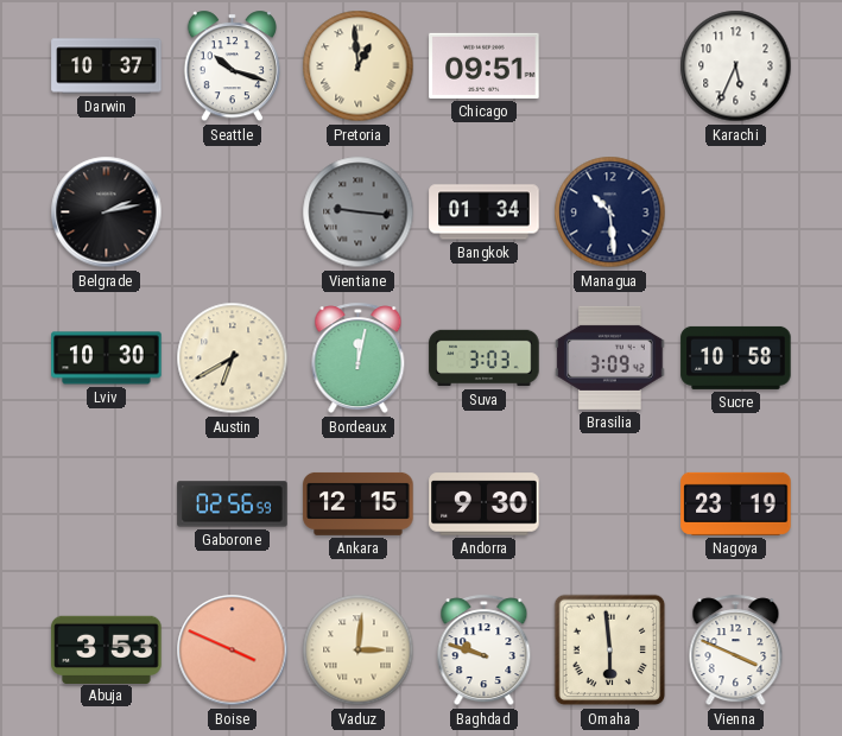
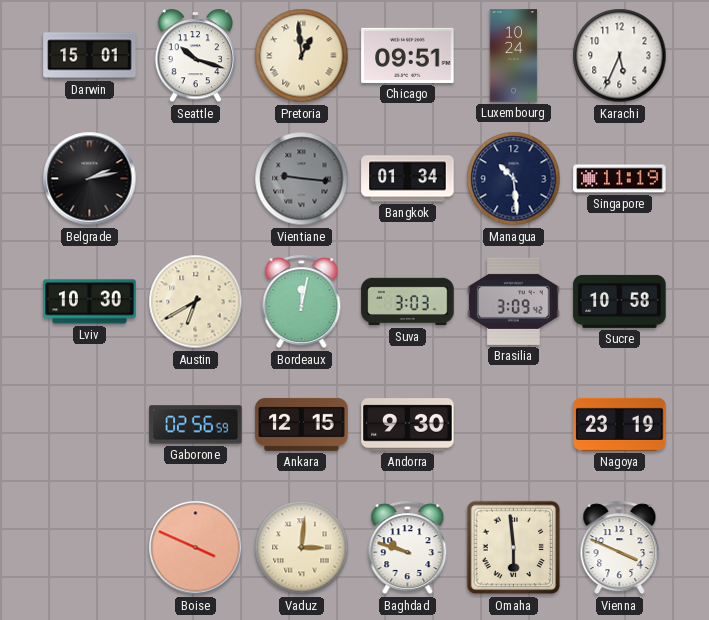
Darwin: 10:37 -> 15:01
Luxembourg: none -> 10:24
Singapore: none -> 11:19
Abuja: 3:53 -> none
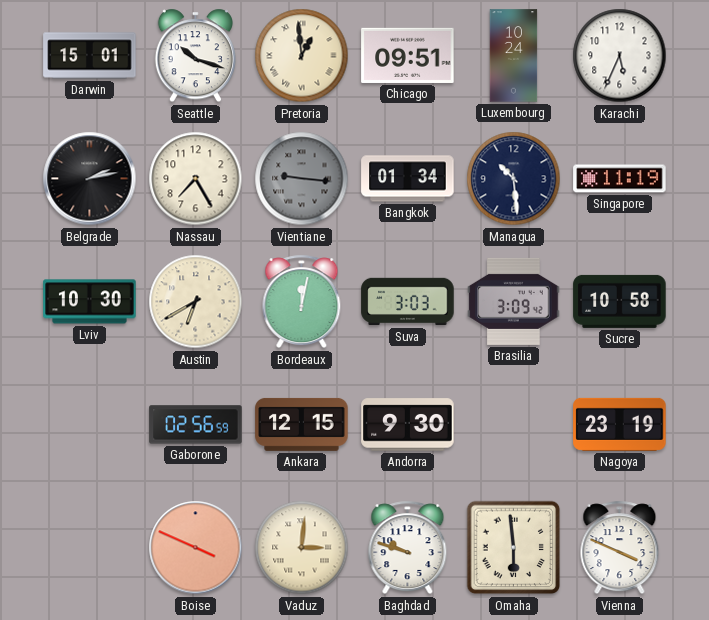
Nassau: none -> 7:25
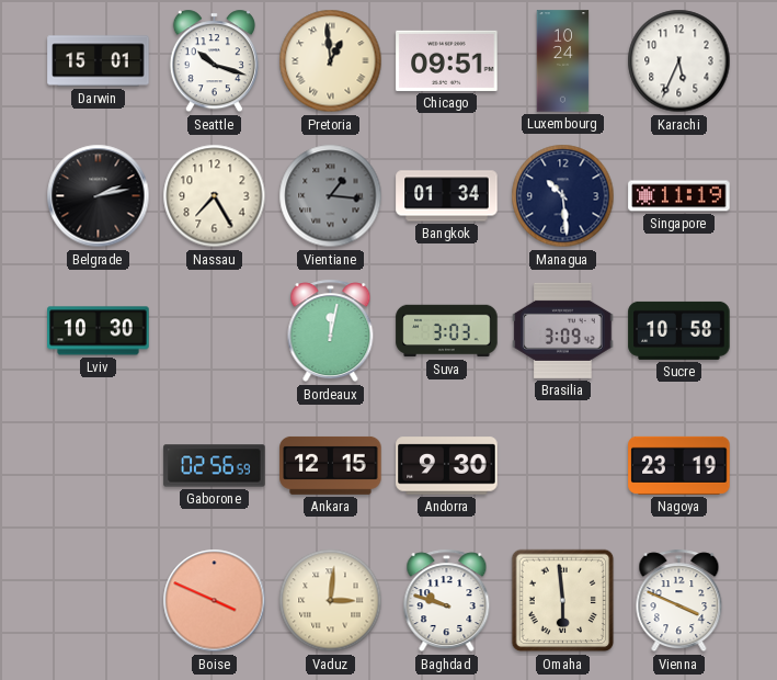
Vientiane: 9:16 -> 1:16
Austin: 6:40 -> none
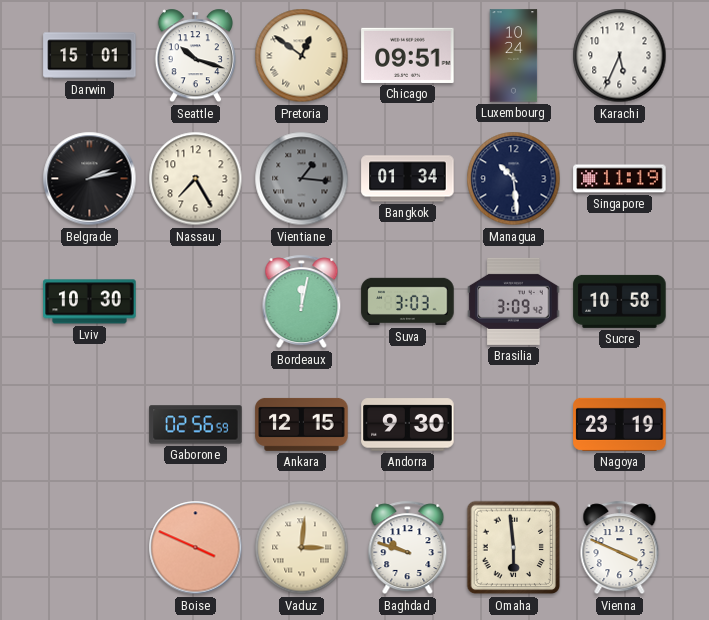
Pretoria: 12:59 -> 12:51
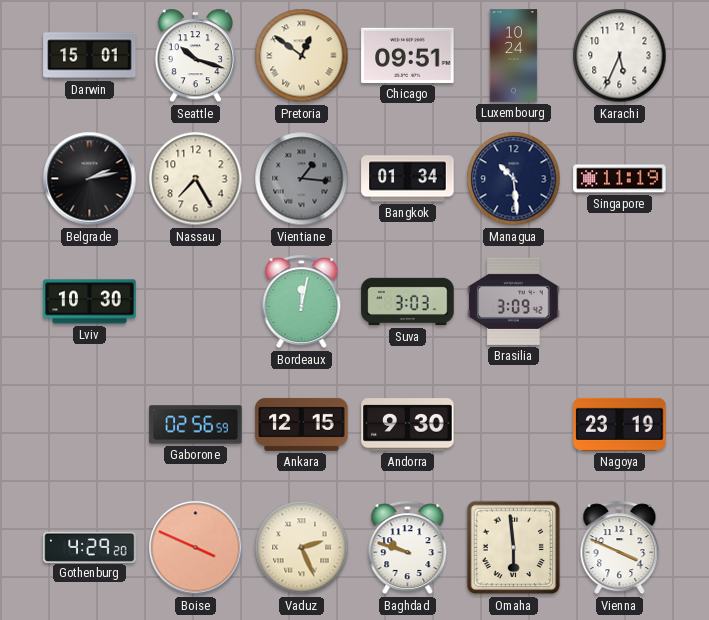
Sucre: 10:58 -> none
Gothenburg: none -> 4:29
Vaduz: 3:01 -> 2:26
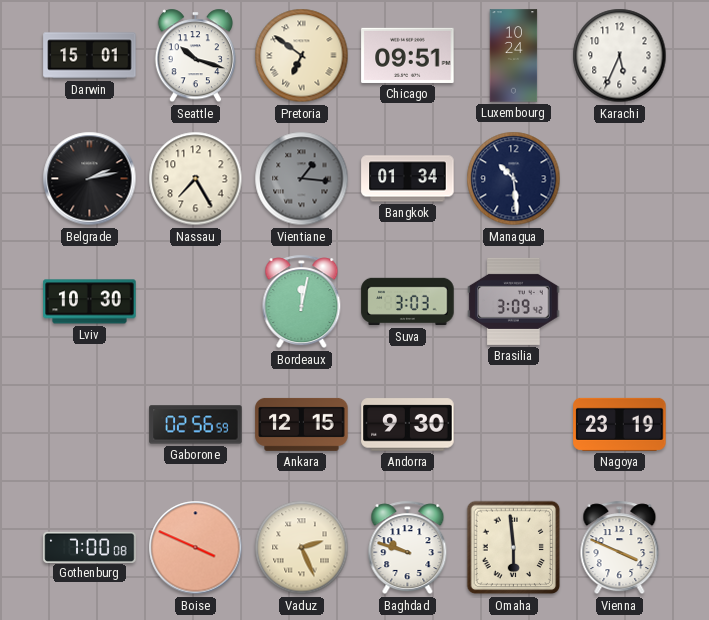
Pretoria: 12:51 -> 6:51
Singapore: 11:19 -> none
Gothenburg: 4:29 -> 7:00
